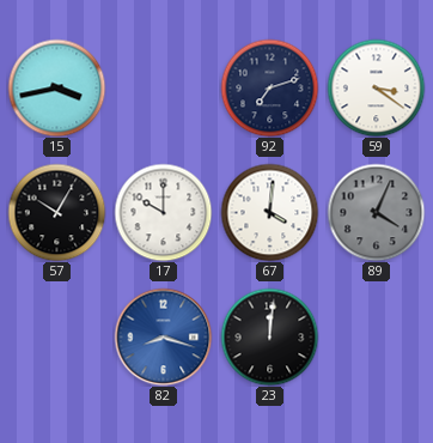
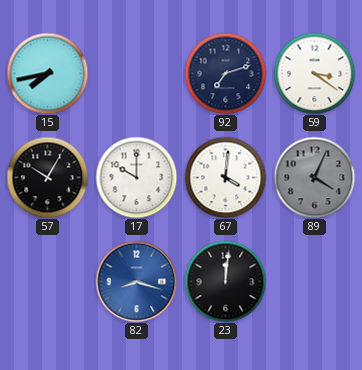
15: 3:43 -> 7:43
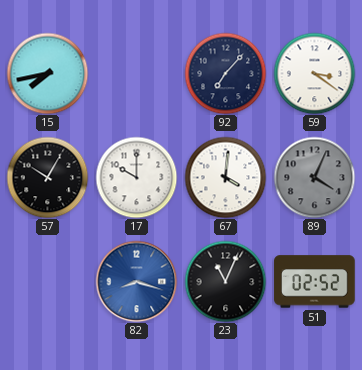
92: 7:12 -> 7:07
23: 12:01 -> 11:04
51: none -> 02:52
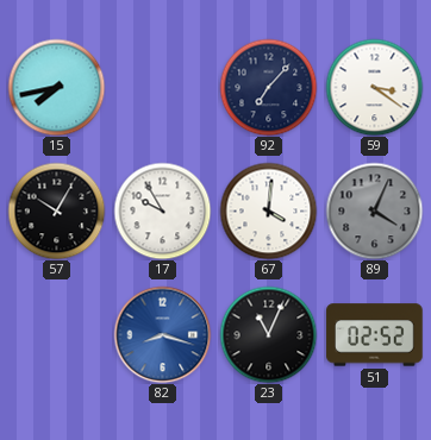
17: 10:00 -> 9:55
